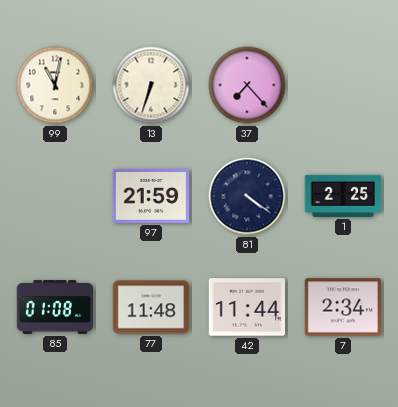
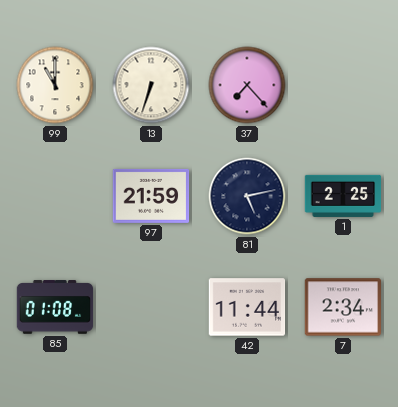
99: 11:02 -> 11:00
81: 4:21 -> 5:13
77: 11:48 -> none
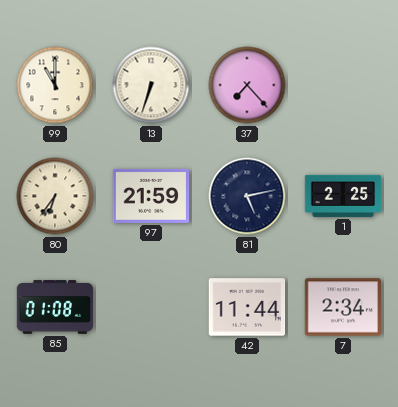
80: none -> 6:36
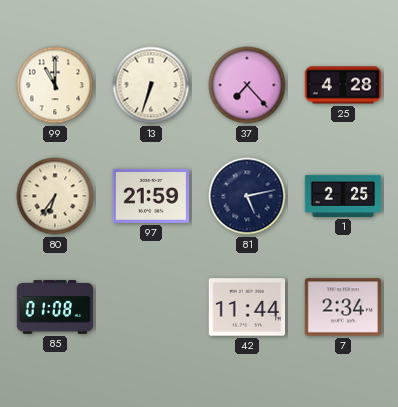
25: none -> 4:28
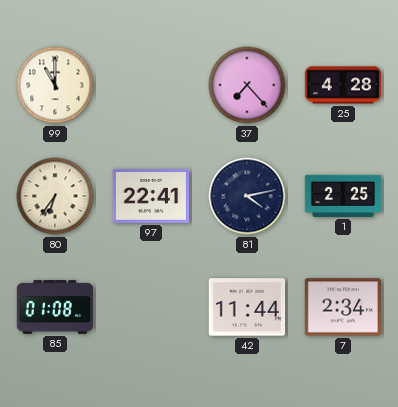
13: 6:33 -> none
97: 21:59 -> 22:41
81: 5:13 -> 4:13
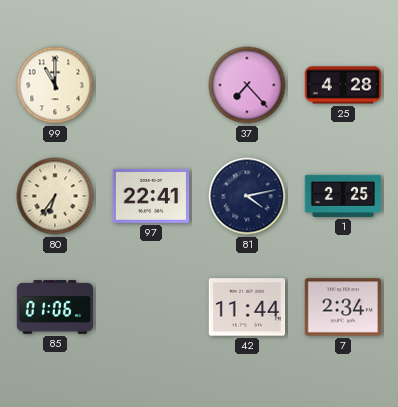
85: 01:08 -> 01:06
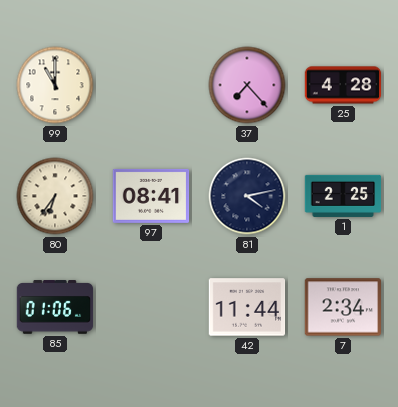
97: 22:41 -> 08:41
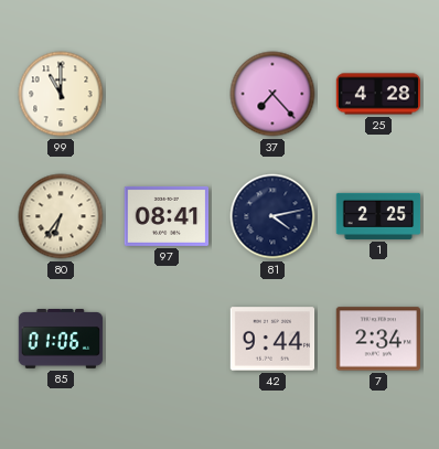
42: 11:44 -> 9:44
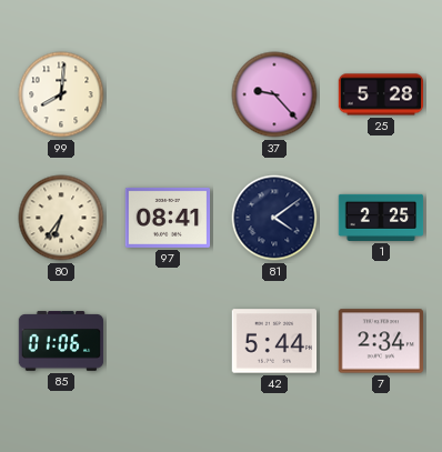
99: 11:00 -> 8:01
37: 7:23 -> 9:23
25: 4:28 -> 5:28
81: 4:13 -> 4:09
42: 9:44 -> 5:44
